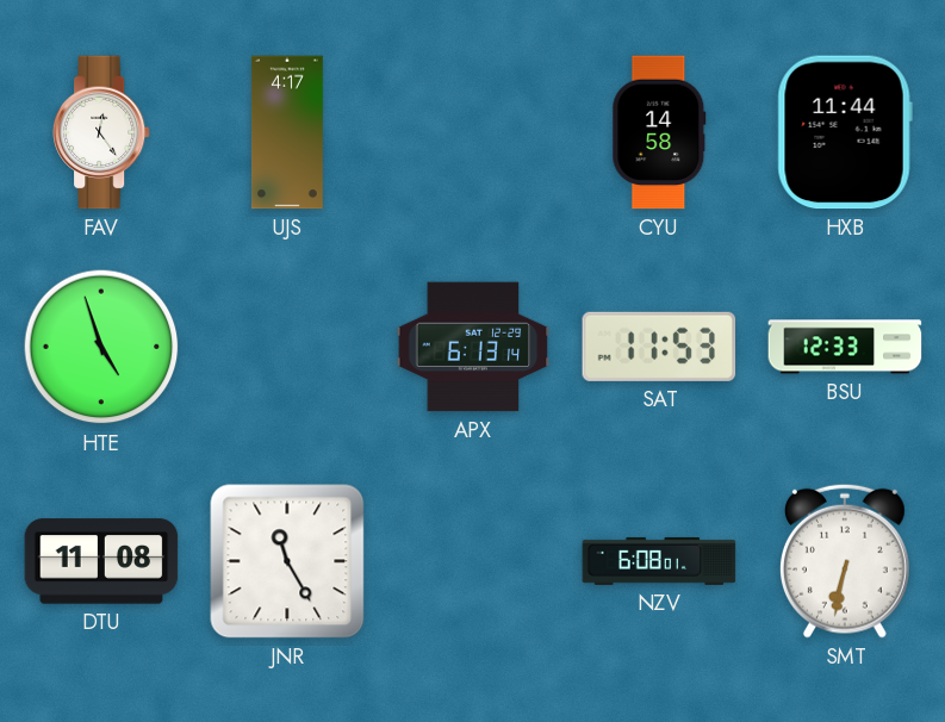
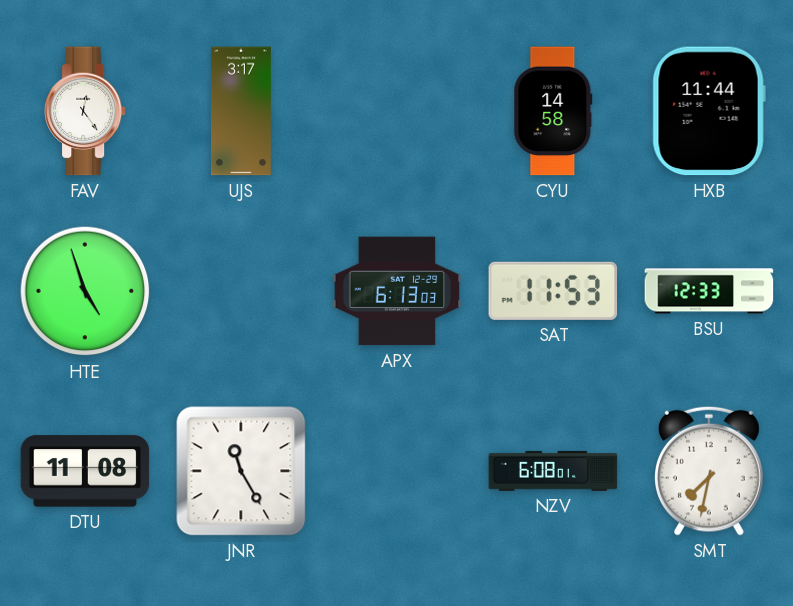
UJS: 4:17 -> 3:17
APX: 6:13:14 -> 6:13:03
SMT: 6:32 -> 7:32
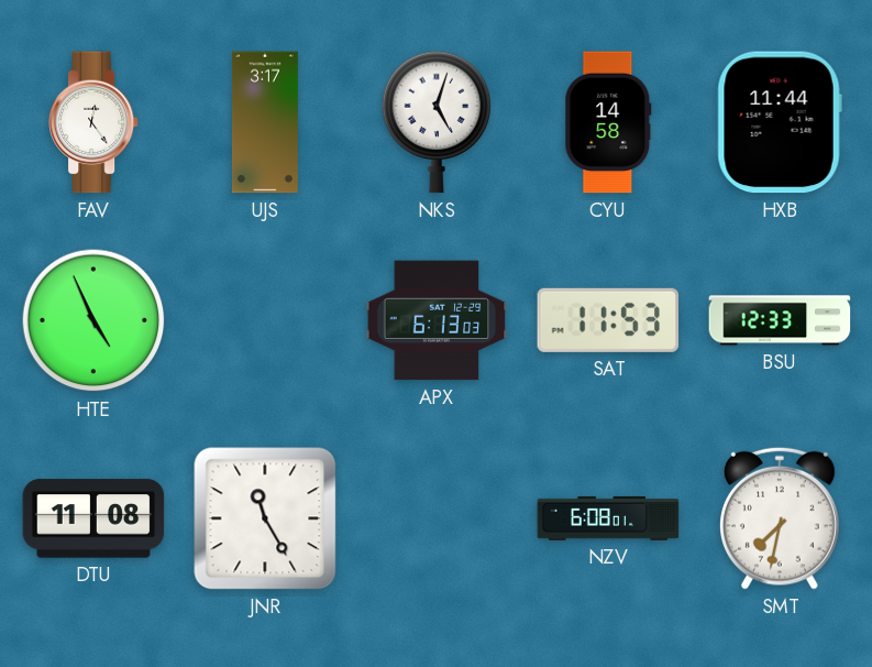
NKS: none -> 5:03
HTE: 4:57 -> 4:56
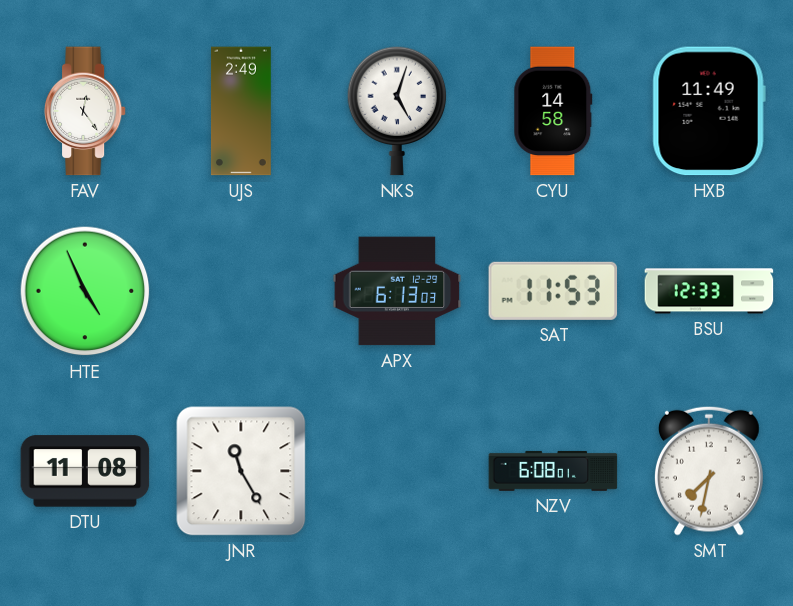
UJS: 3:17 -> 2:49
HXB: 11:44 -> 11:49
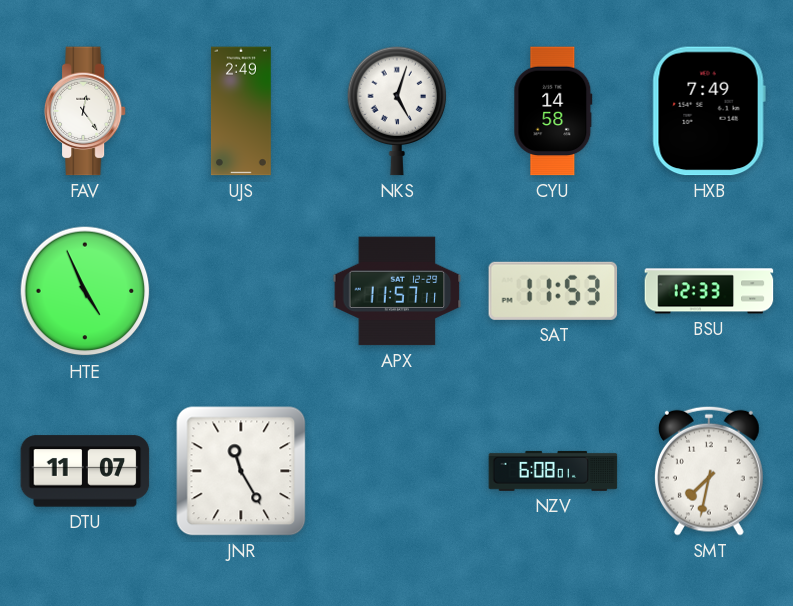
HXB: 11:49 -> 7:49
APX: 6:13 -> 11:57
DTU: 11:08 -> 11:07
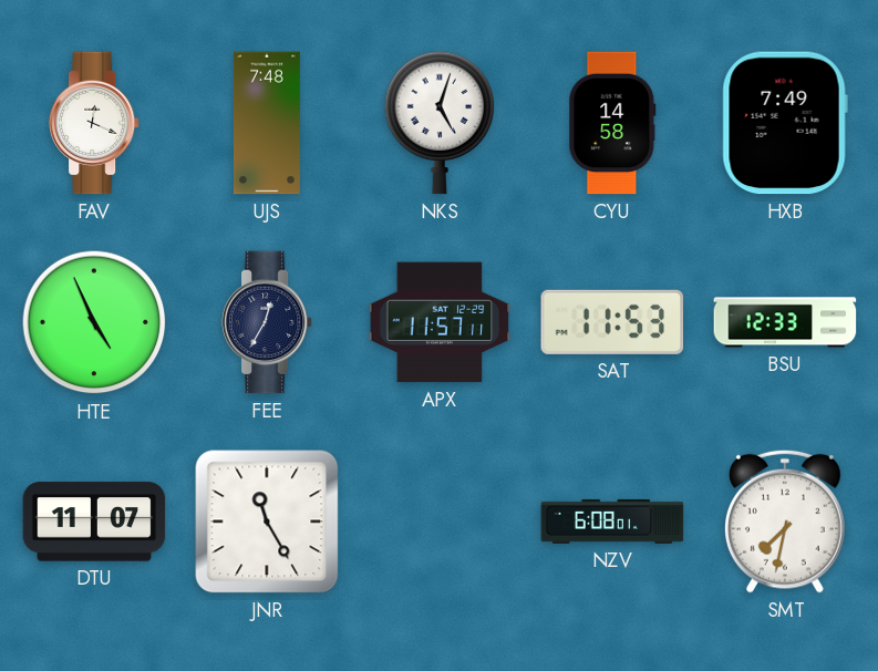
FAV: 12:24 -> 12:19
UJS: 2:49 -> 7:48
FEE: none -> 12:35
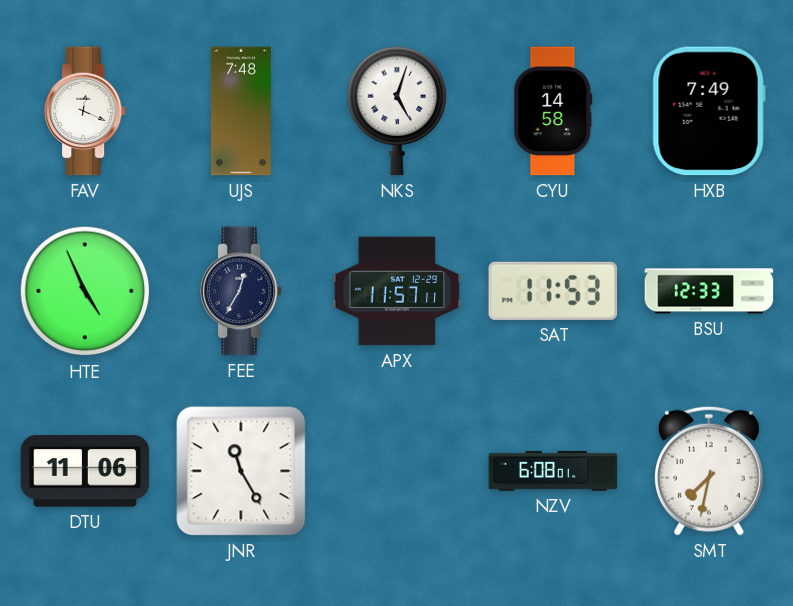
DTU: 11:07 -> 11:06
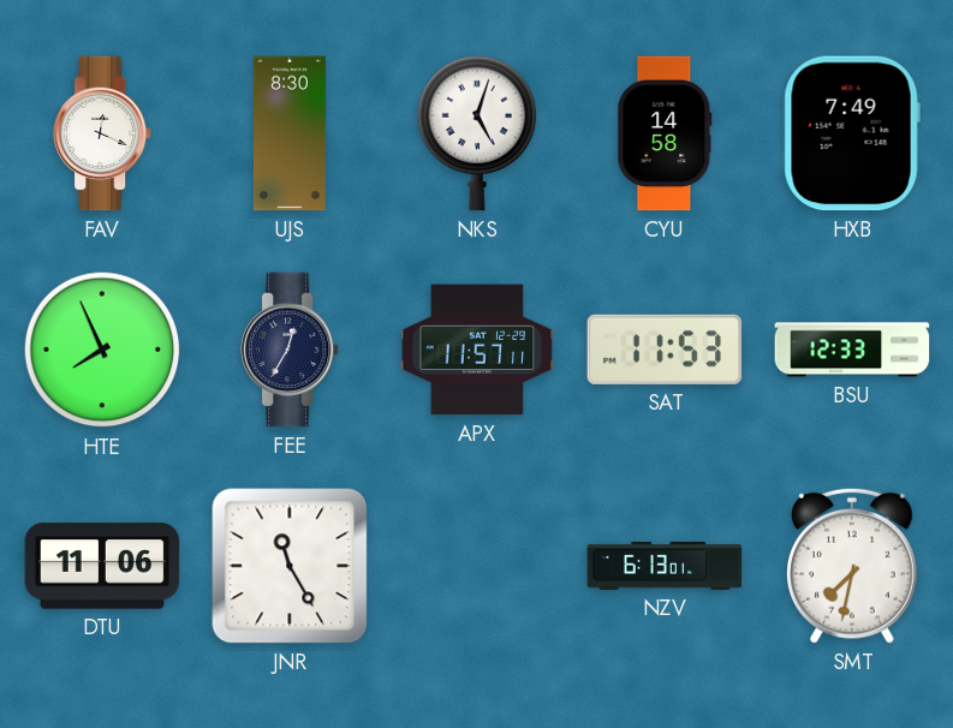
UJS: 7:48 -> 8:30
HTE: 4:56 -> 7:56
NZV: 6:08 -> 6:13
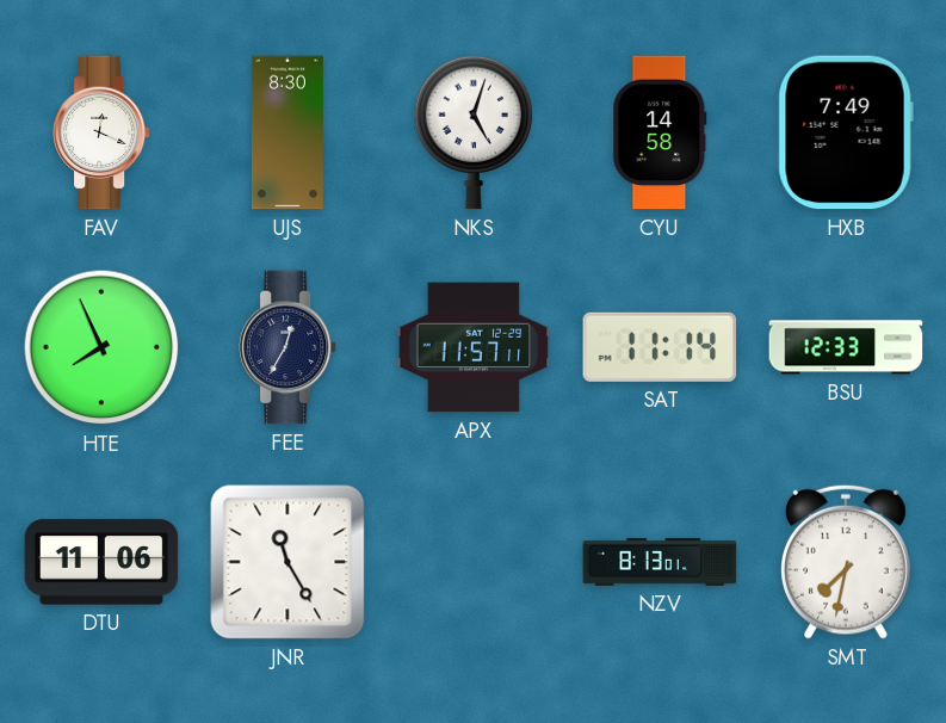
SAT: 11:53 -> 11:14
NZV: 6:13 -> 8:13
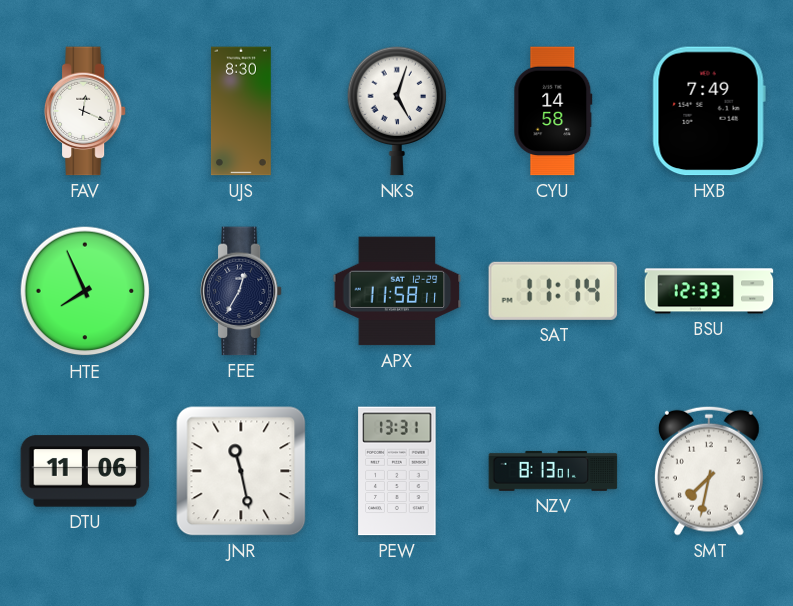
APX: 11:57 -> 11:58
JNR: 11:25 -> 11:28
PEW: none -> 13:31
